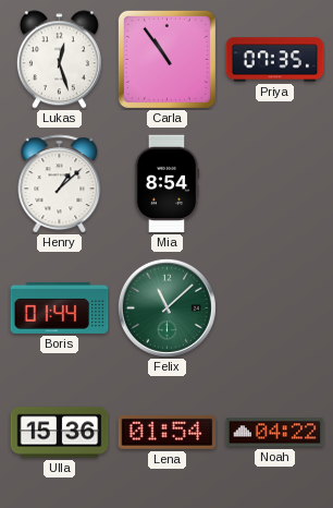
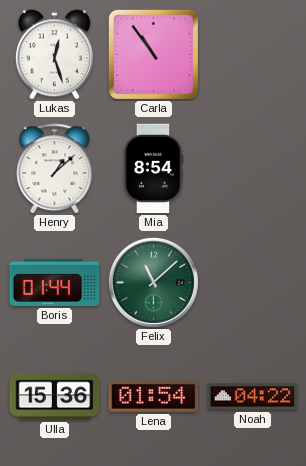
Priya: 07:35 -> none
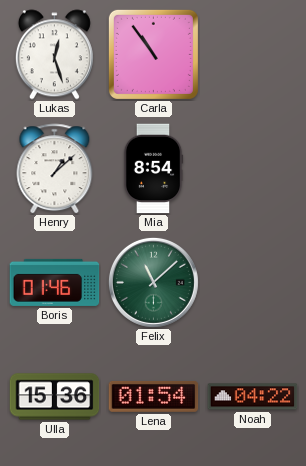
Boris: 01:44 -> 01:46
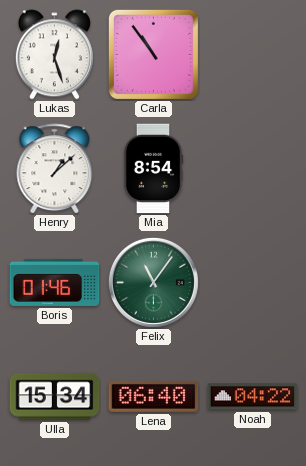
Felix: 11:08 -> 11:06
Ulla: 15:36 -> 15:34
Lena: 01:54 -> 06:40
